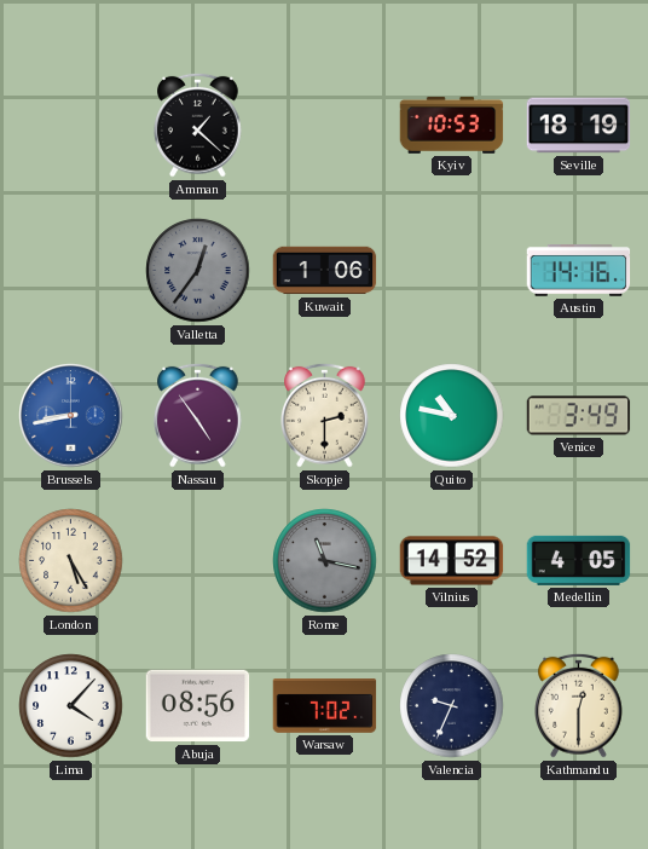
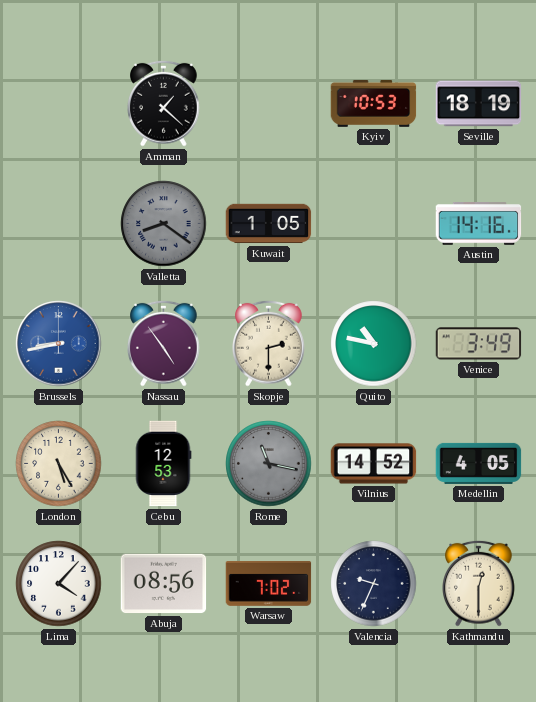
Valletta: 12:36 -> 8:21
Kuwait: 1:06 -> 1:05
Cebu: none -> 12:53
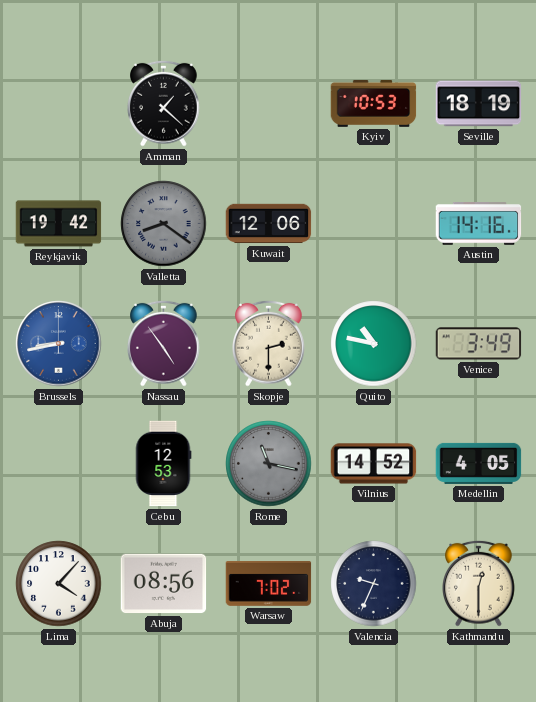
Reykjavik: none -> 19:42
Kuwait: 1:05 -> 12:06
London: 5:25 -> none
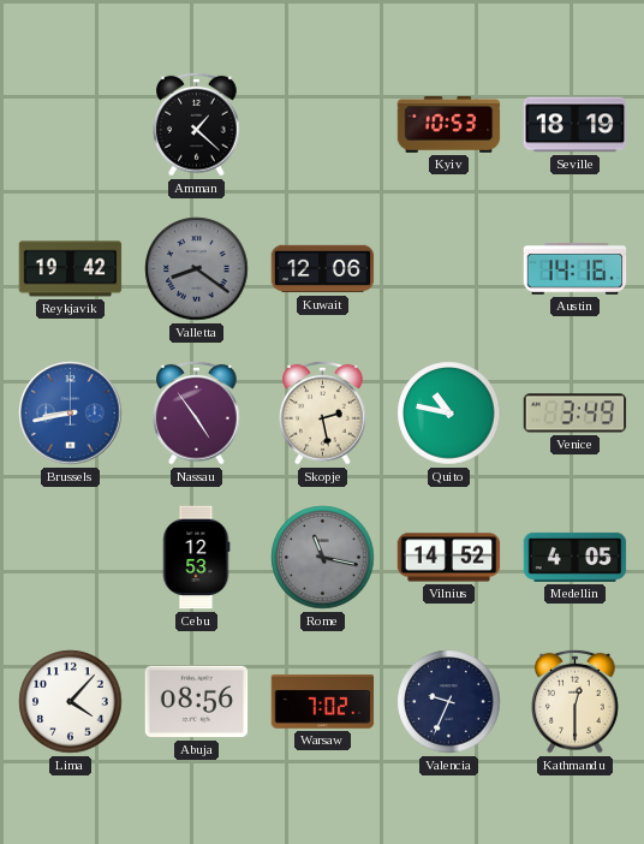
Skopje: 2:30 -> 2:28
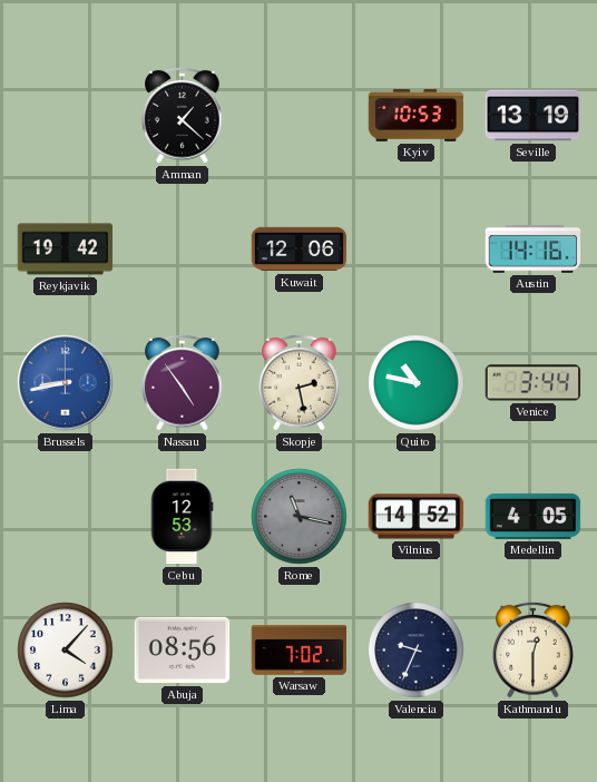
Seville: 18:19 -> 13:19
Valletta: 8:21 -> none
Venice: 3:49 -> 3:44
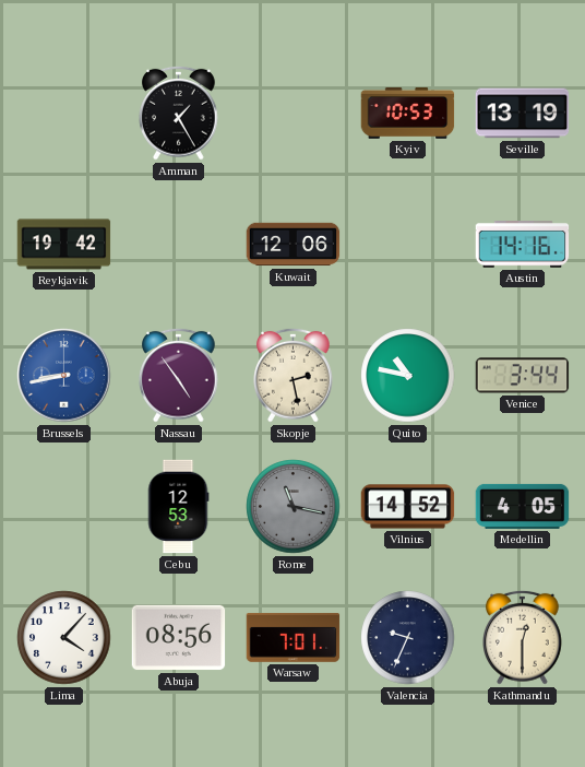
Amman: 1:22 -> 1:25
Warsaw: 7:02 -> 7:01
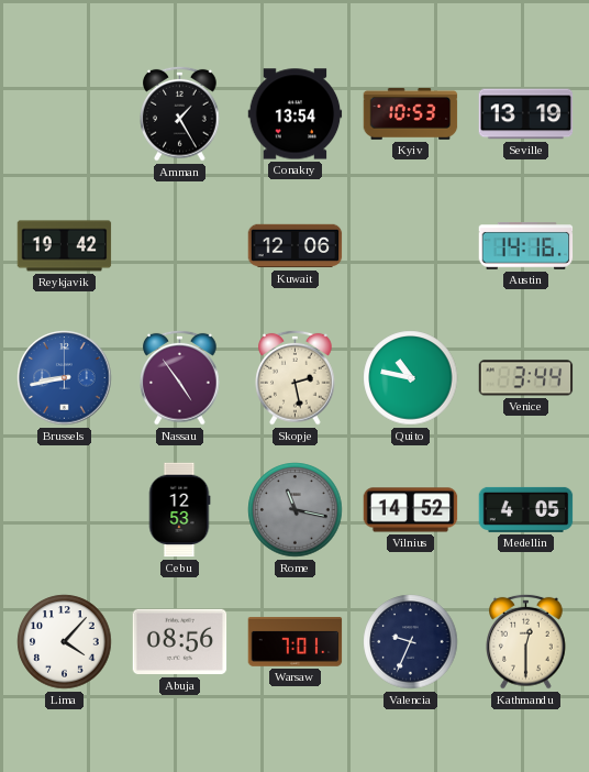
Conakry: none -> 13:54
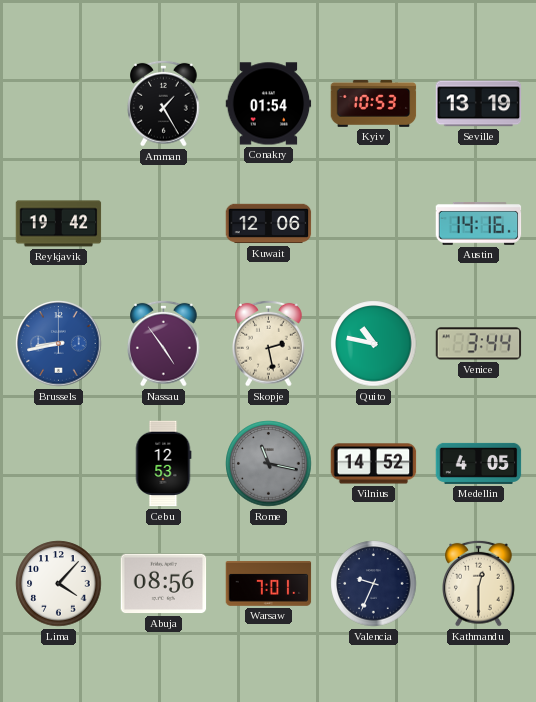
Conakry: 13:54 -> 01:54
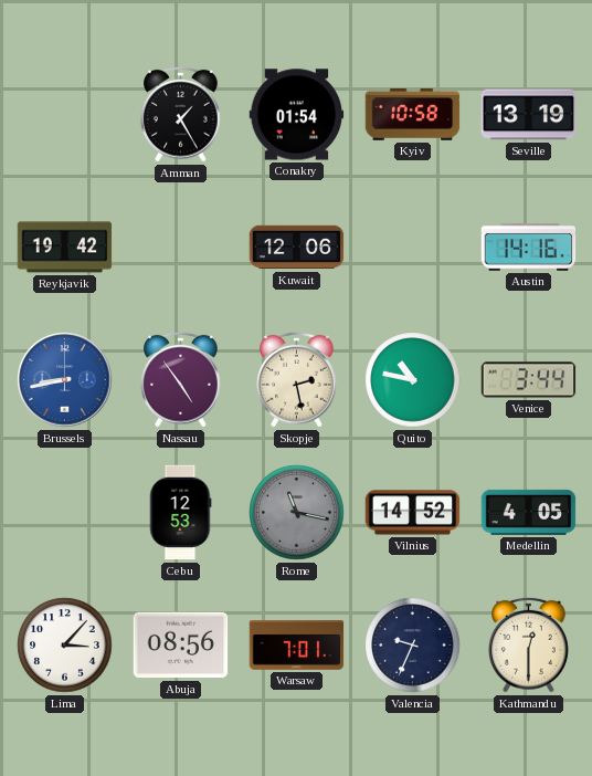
Kyiv: 10:53 -> 10:58
Lima: 4:07 -> 3:07
